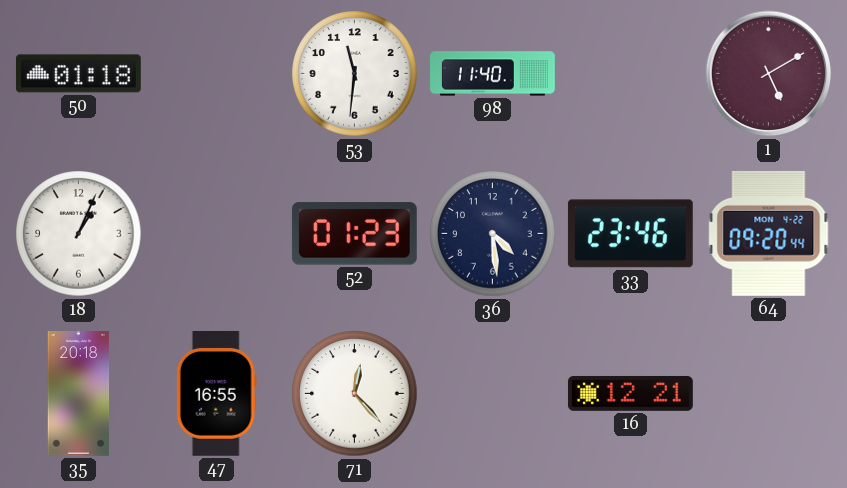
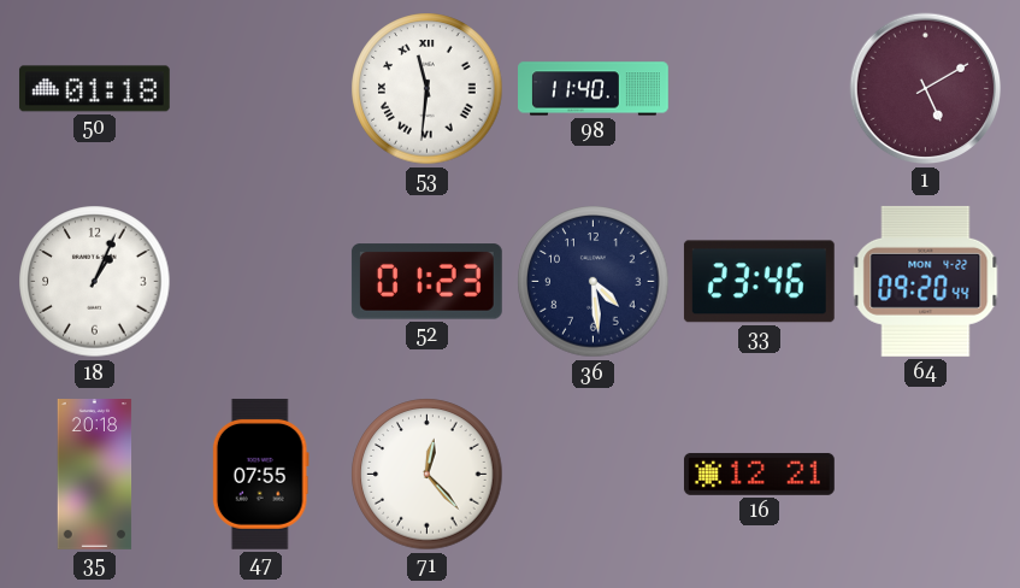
53 numerals: Arabic -> Roman
47: 16:55 -> 07:55
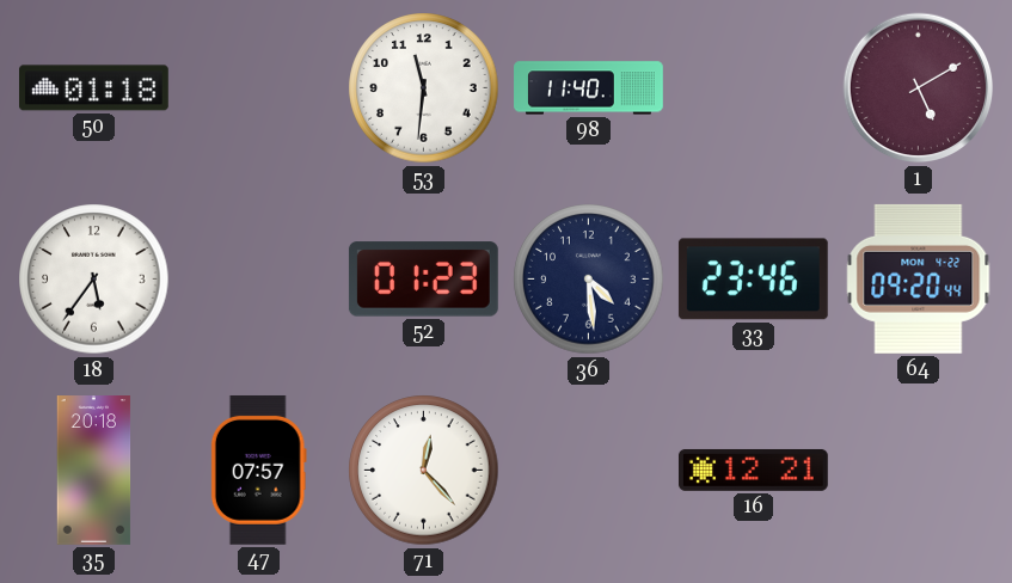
53 numerals: Roman -> Arabic
18: 1:04 -> 5:36
47: 07:55 -> 07:57
